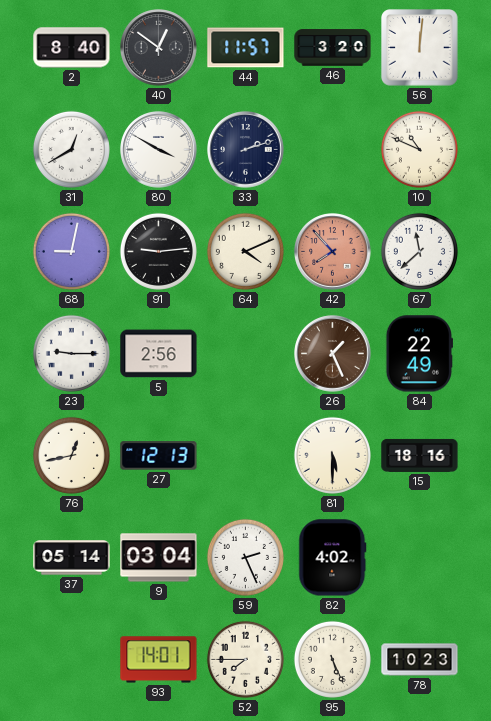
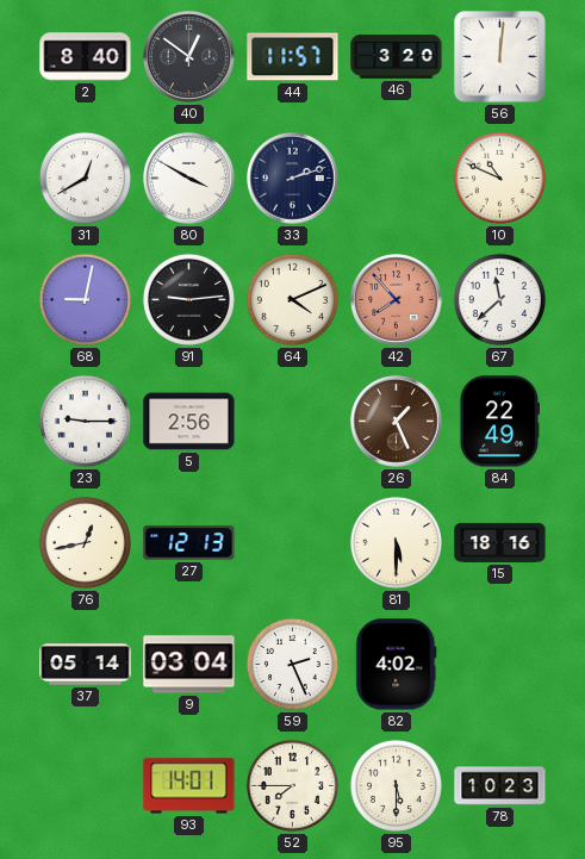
95: 5:26 -> 5:30
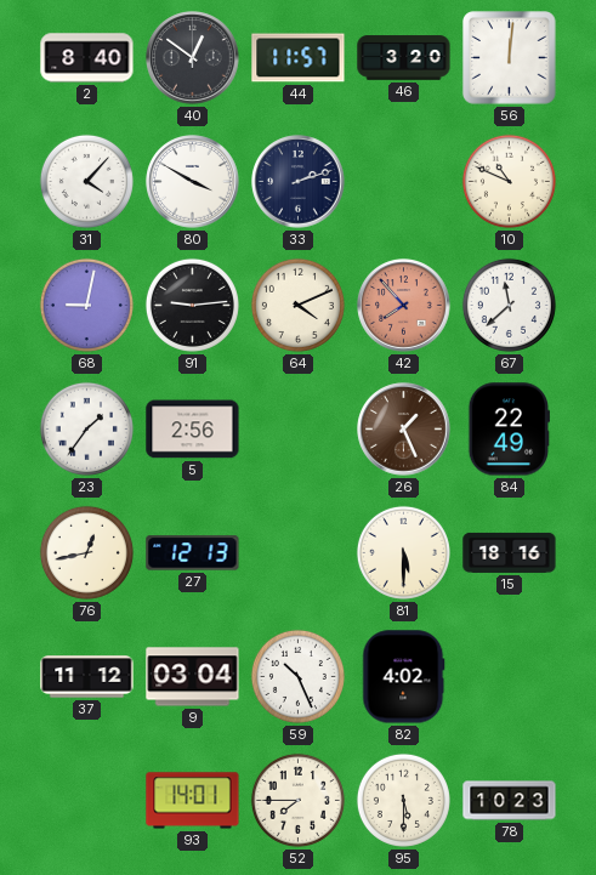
31: 12:40 -> 4:07
23: 9:15 -> 1:36
37: 05:14 -> 11:12
59: 2:26 -> 10:26
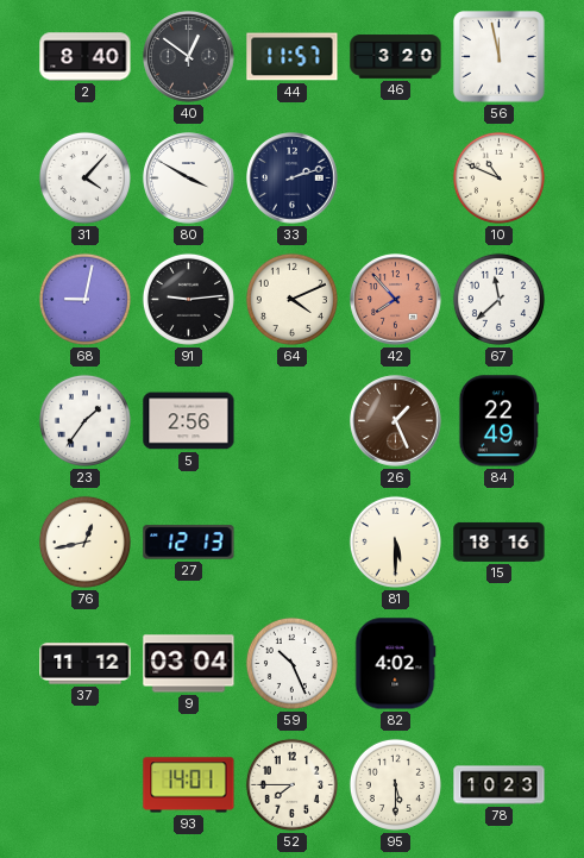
56: 12:01 -> 11:58
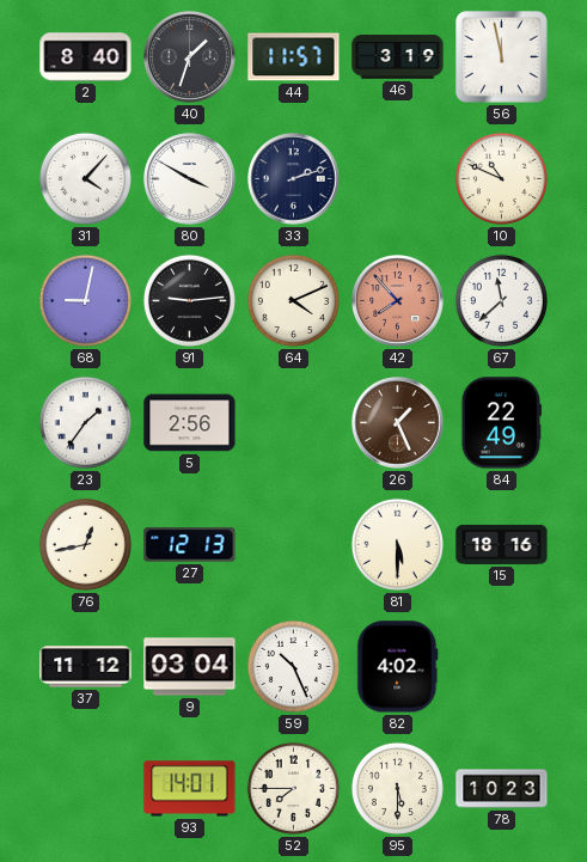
40: 12:51 -> 1:33
46: 3:20 -> 3:19
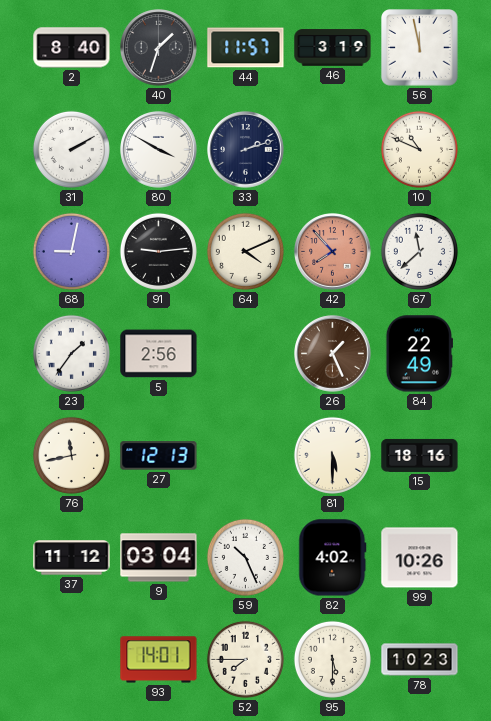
31: 4:07 -> 2:10
76: 12:43 -> 11:43
99: none -> 10:26
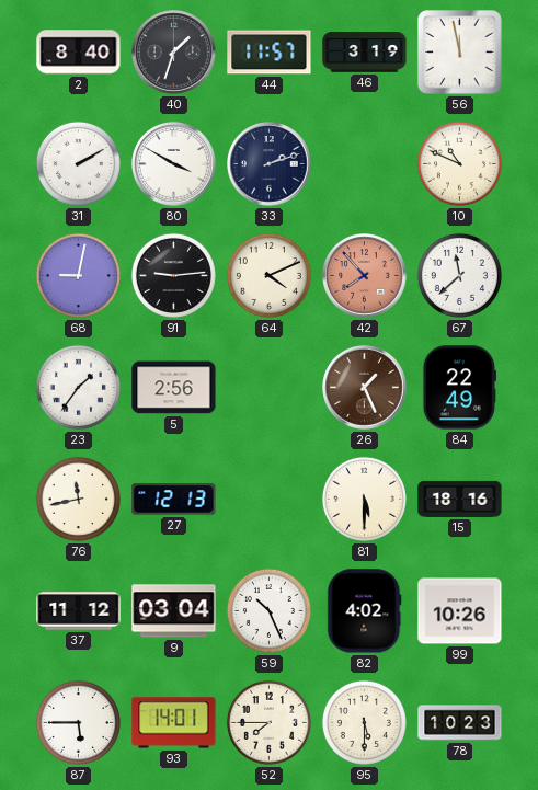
87: none -> 5:45
